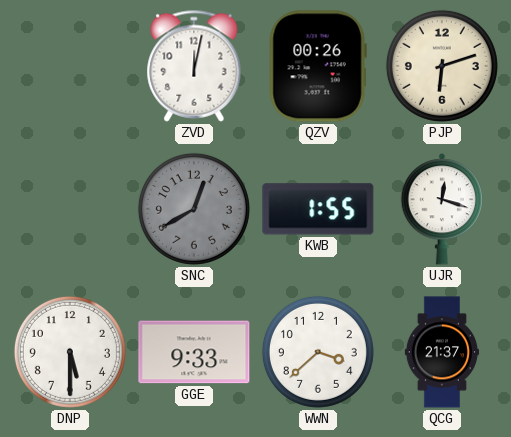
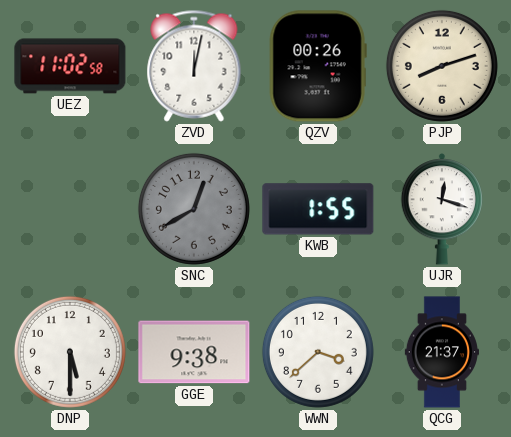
UEZ: none -> 11:02
PJP: 6:12 -> 8:12
GGE: 9:33 -> 9:38
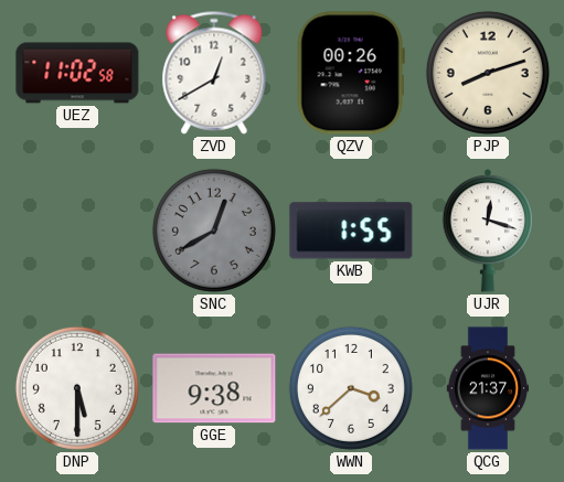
ZVD: 12:02 -> 12:40
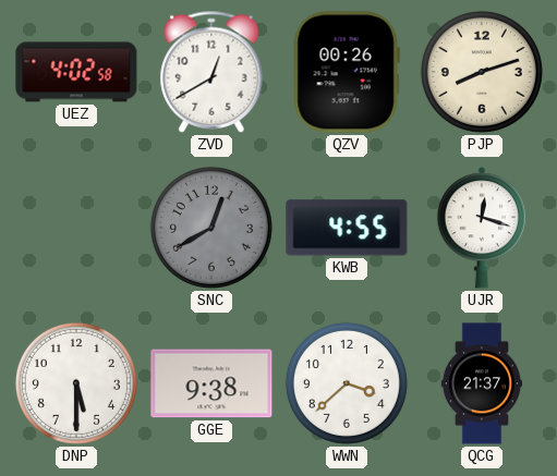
UEZ: 11:02 -> 4:02
KWB: 1:55 -> 4:55
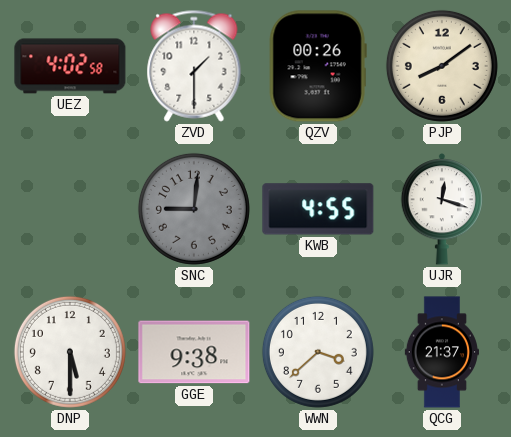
ZVD: 12:40 -> 1:30
PJP: 8:12 -> 8:09
SNC: 12:40 -> 9:01
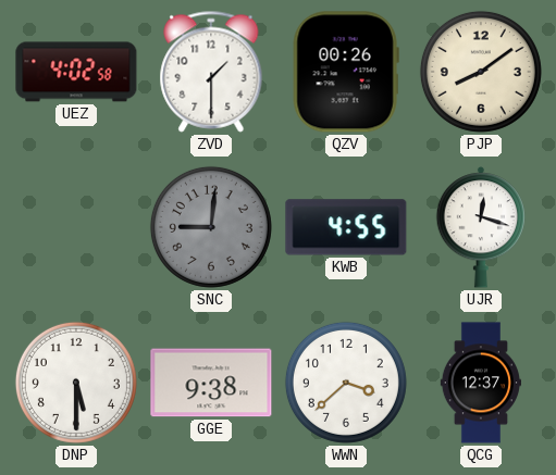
QCG: 21:37 -> 12:37
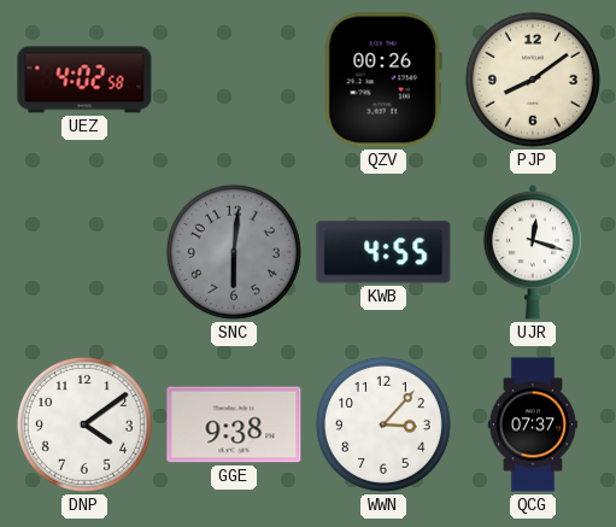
ZVD: 1:30 -> none
SNC: 9:01 -> 6:01
DNP: 5:30 -> 4:09
WWN: 3:38 -> 3:07
QCG: 12:37 -> 07:37
